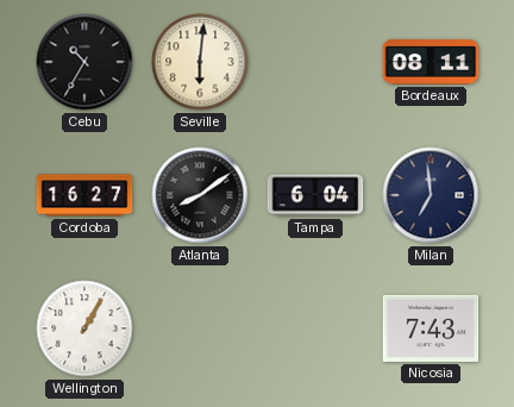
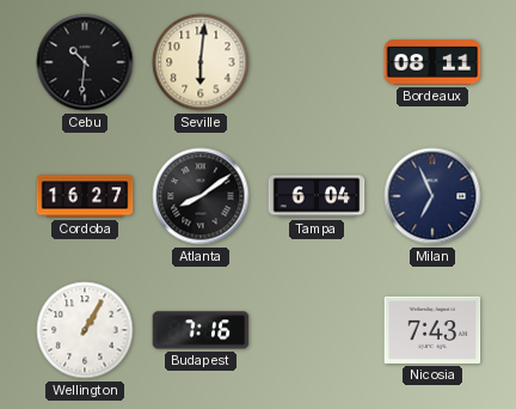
Cebu: 10:35 -> 10:31
Milan: 6:59 -> 6:56
Budapest: none -> 7:16
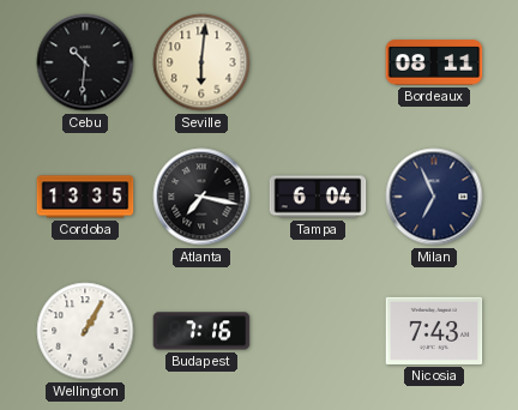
Cordoba: 16:27 -> 13:35
Atlanta: 8:09 -> 7:17
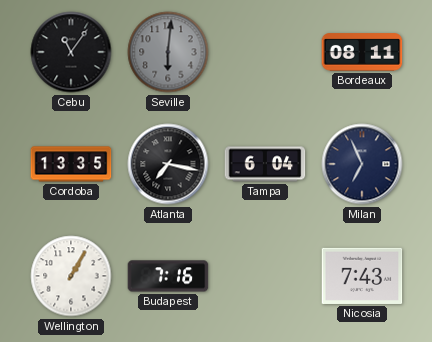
Cebu: 10:31 -> 11:06
Seville dial: cream -> grey
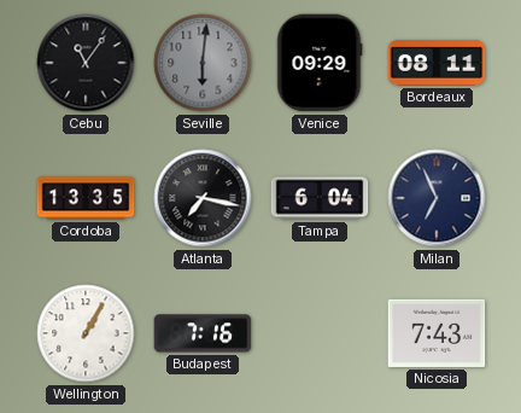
Venice: none -> 09:29
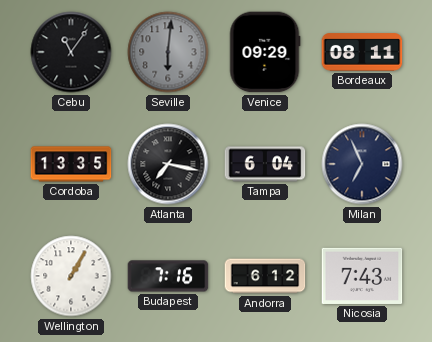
Andorra: none -> 6:12
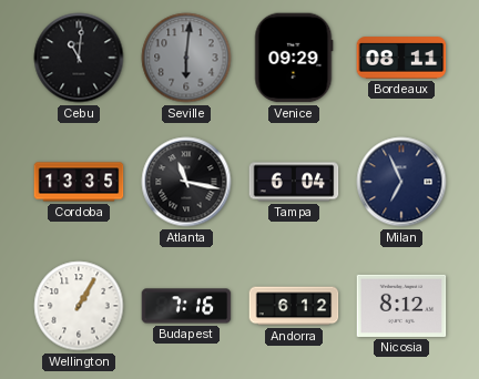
Cebu: 11:06 -> 11:01
Atlanta: 7:17 -> 11:17
Nicosia: 7:43 -> 8:12
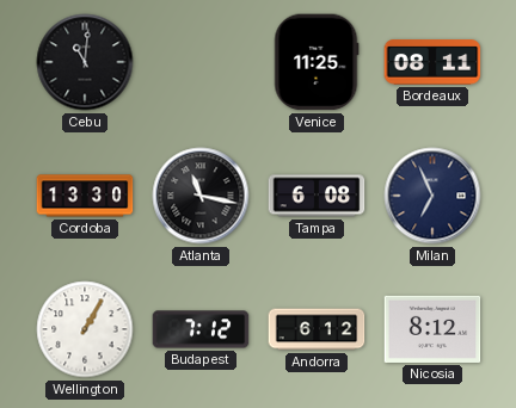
Seville: 6:01 -> none
Venice: 09:29 -> 11:25
Cordoba: 13:35 -> 13:30
Tampa: 6:04 -> 6:08
Budapest: 7:16 -> 7:12
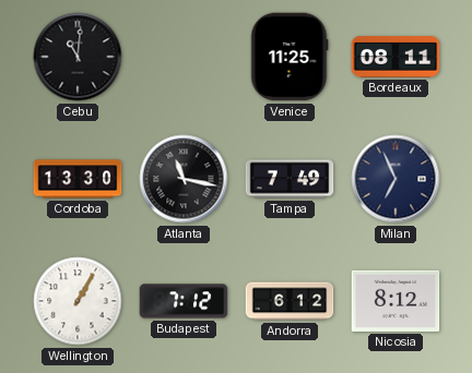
Tampa: 6:08 -> 7:49
